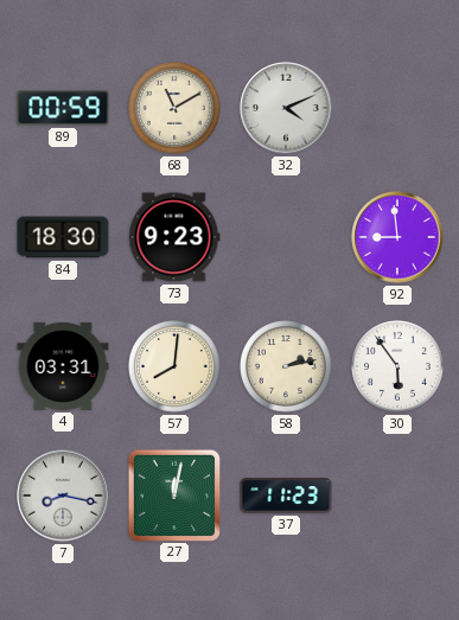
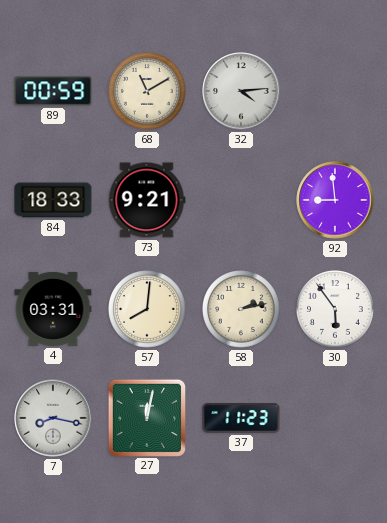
32: 4:11 -> 4:14
84: 18:30 -> 18:33
73: 9:23 -> 9:21
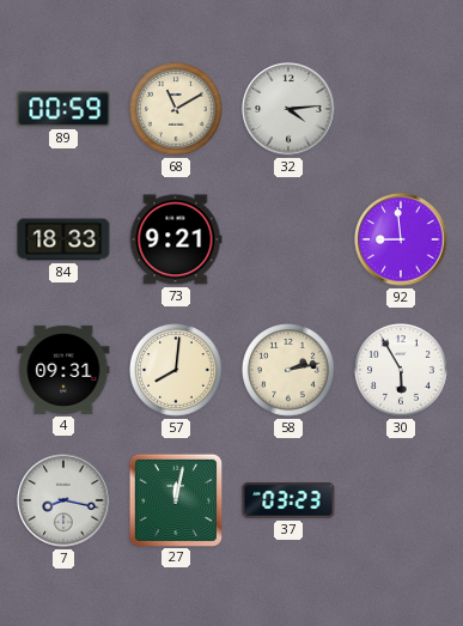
4: 03:31 -> 09:31
30: 5:54 -> 5:55
37: 11:23 -> 03:23
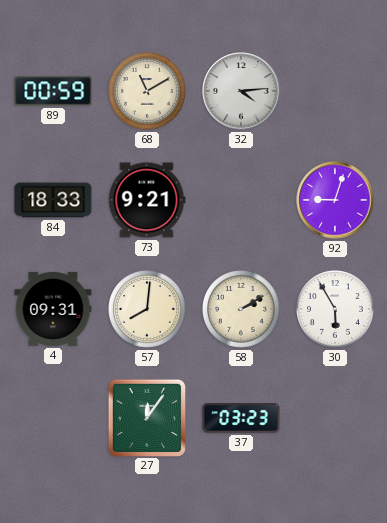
92: 8:59 -> 9:03
58: 2:13 -> 2:10
7: 8:17 -> none
27: 12:02 -> 12:06
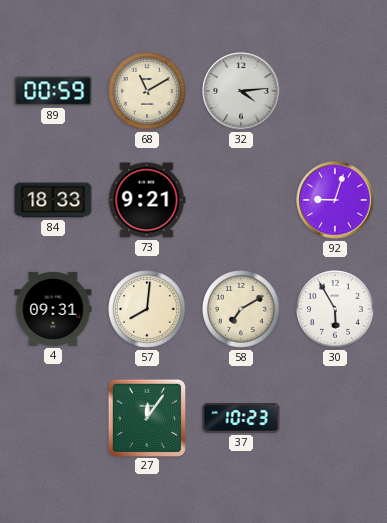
58: 2:10 -> 7:10
37: 03:23 -> 10:23
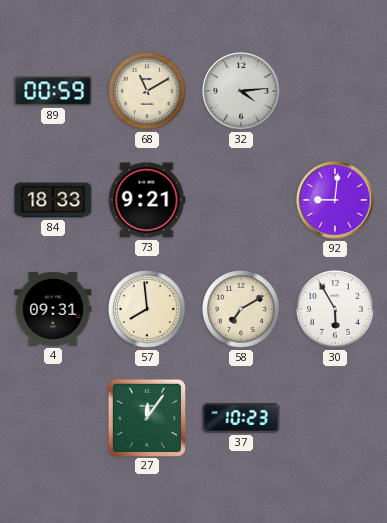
92: 9:03 -> 9:01
57: 8:01 -> 7:59
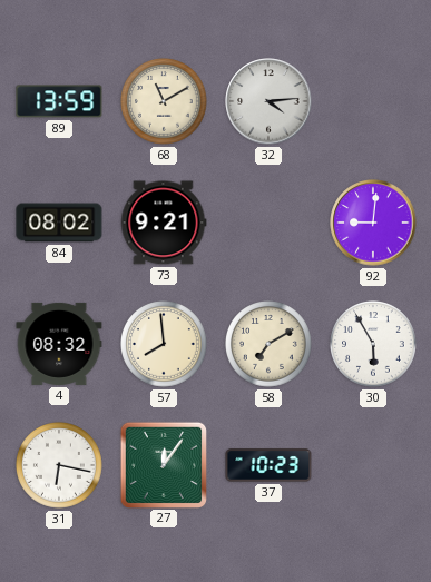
89: 00:59 -> 13:59
84: 18:33 -> 08:02
4: 09:31 -> 08:32
31: none -> 6:17
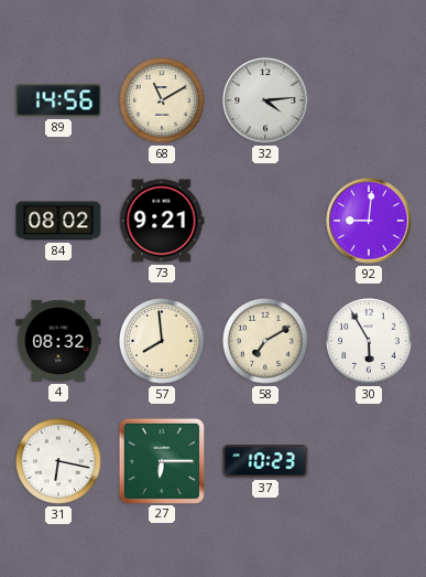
89: 13:59 -> 14:56
27: 12:06 -> 6:15
